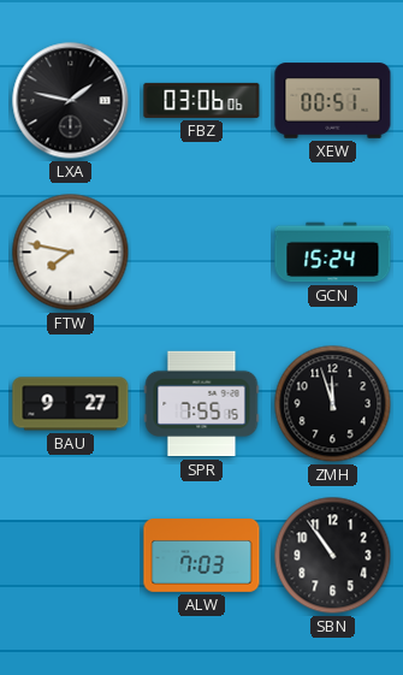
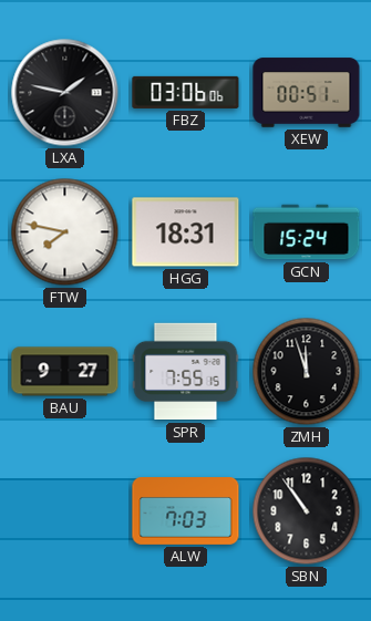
HGG: none -> 18:31
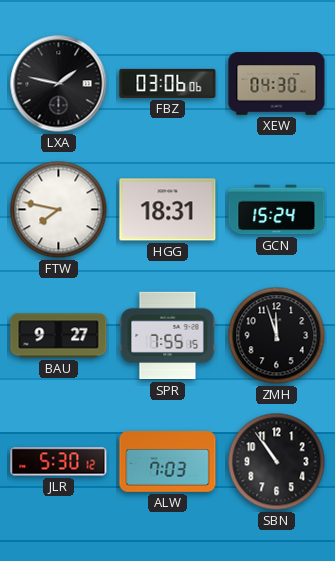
XEW: 00:51 -> 04:30
JLR: none -> 5:30
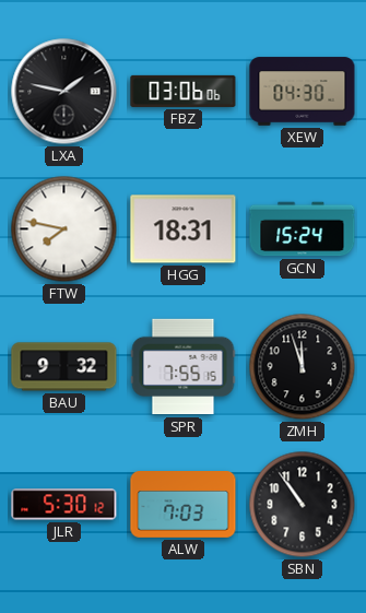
BAU: 9:27 -> 9:32
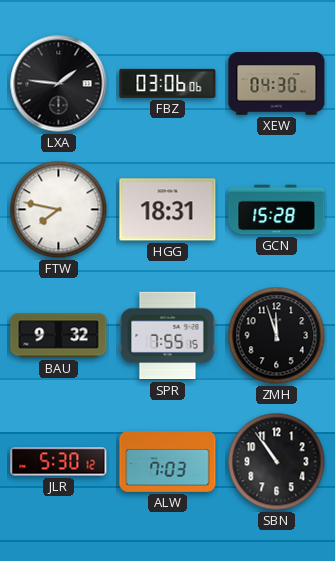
LXA: 1:47 -> 1:46
GCN: 15:24 -> 15:28
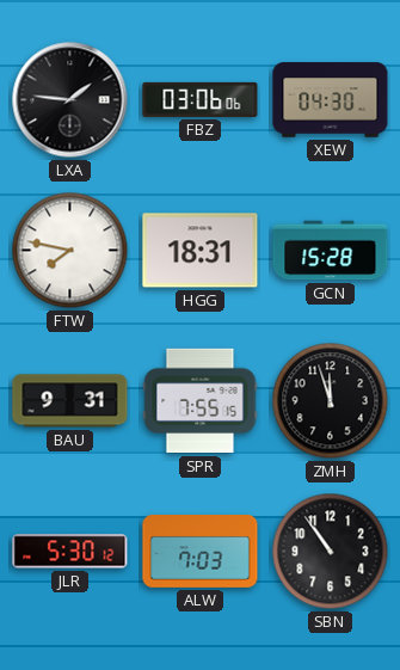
BAU: 9:32 -> 9:31
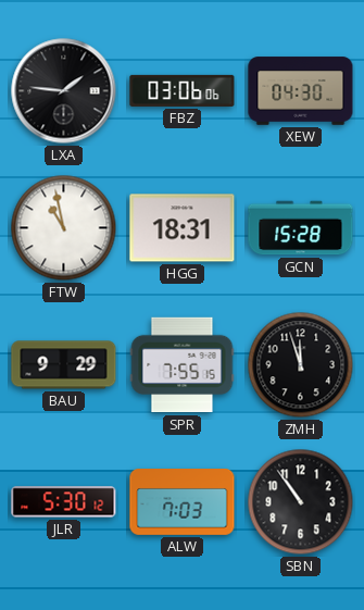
FTW: 7:47 -> 10:58
BAU: 9:31 -> 9:29
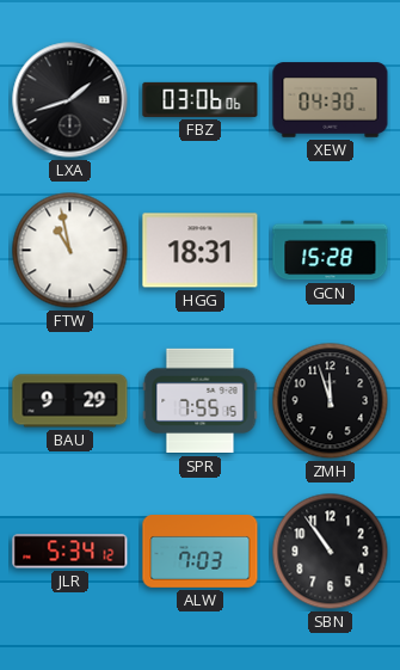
LXA: 1:46 -> 1:42
JLR: 5:30 -> 5:34
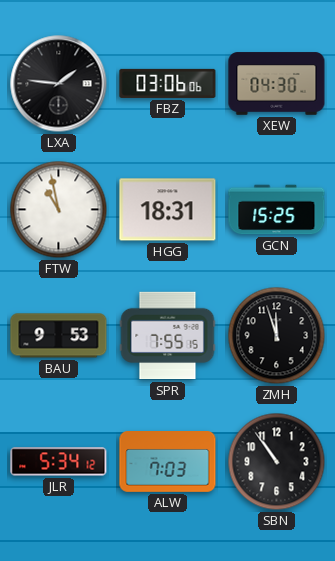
LXA: 1:42 -> 1:46
GCN: 15:28 -> 15:25
BAU: 9:29 -> 9:53
